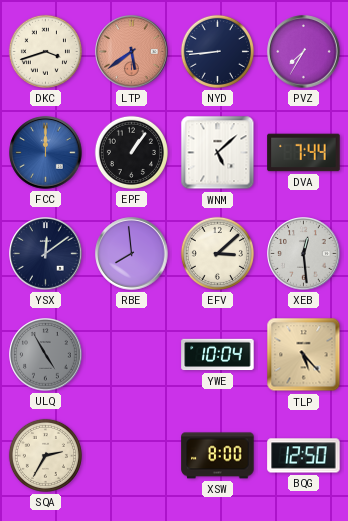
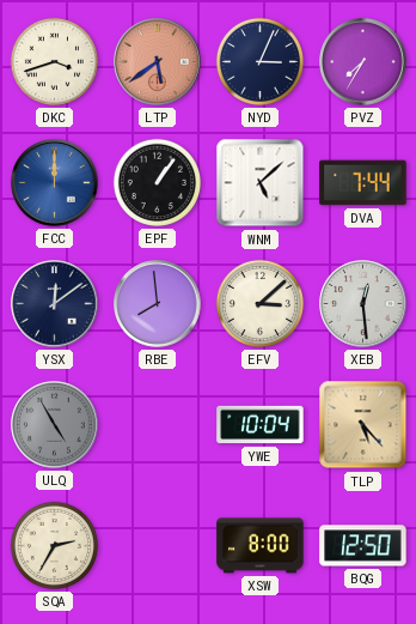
NYD: 8:44 -> 3:04
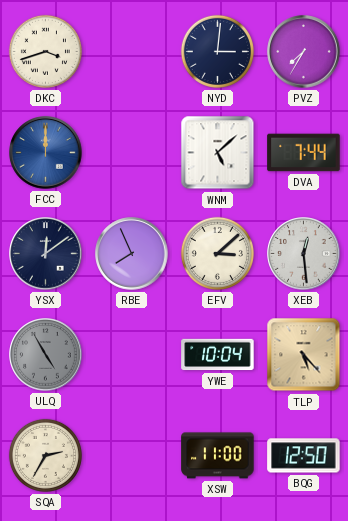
LTP: 5:39 -> none
NYD: 3:04 -> 3:01
EPF: 1:06 -> none
RBE: 7:59 -> 7:56
XSW: 8:00 -> 11:00
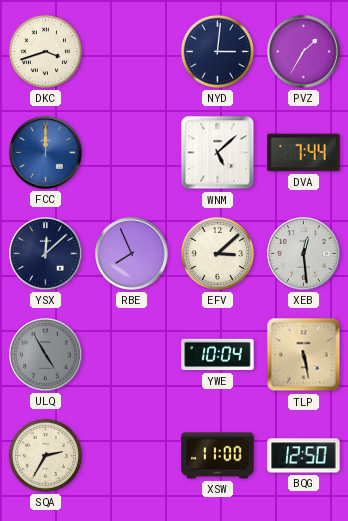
PVZ: 7:35 -> 1:35
YSX: 12:09 -> 12:08
TLP: 5:23 -> 5:28
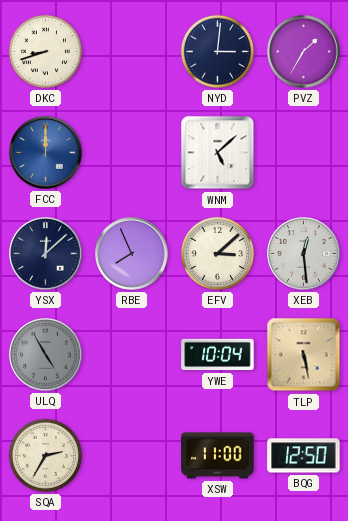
DKC: 3:42 -> 8:42
DVA: 7:44 -> none
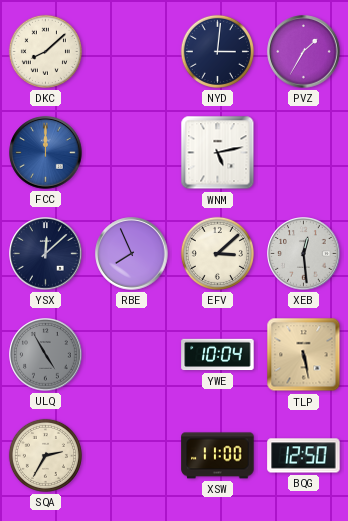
DKC: 8:42 -> 8:08
WNM: 5:08 -> 5:13
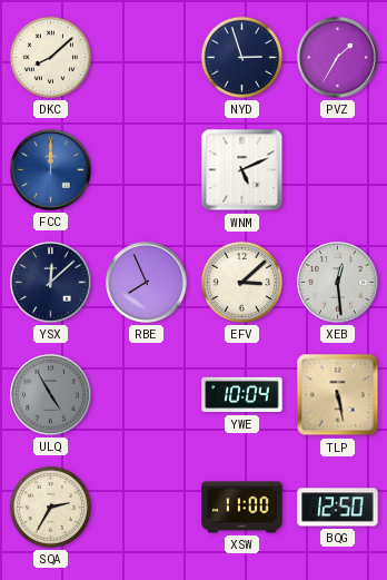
NYD: 3:01 -> 2:57
WNM: 5:13 -> 5:11
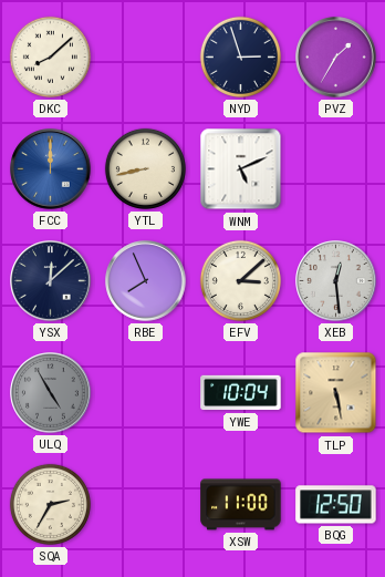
YTL: none -> 8:43
